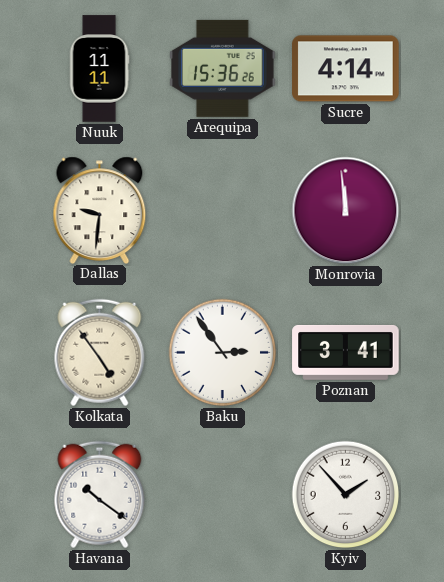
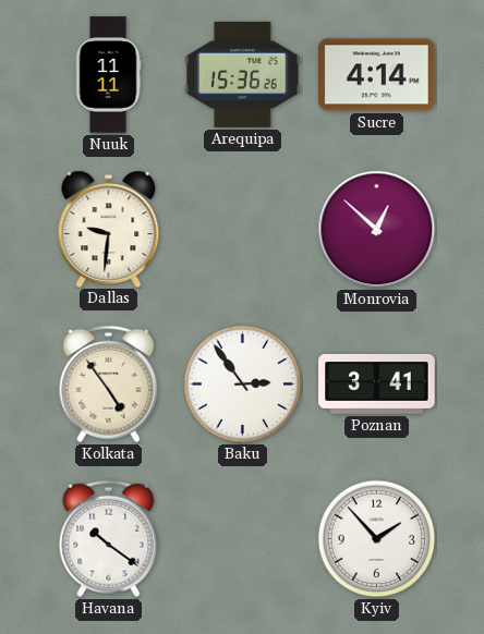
Monrovia: 11:59 -> 12:52
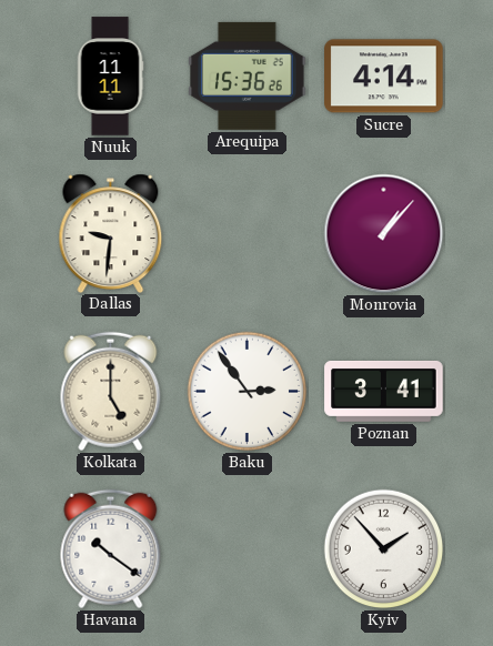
Monrovia: 12:52 -> 1:07
Kolkata: 4:54 -> 5:00
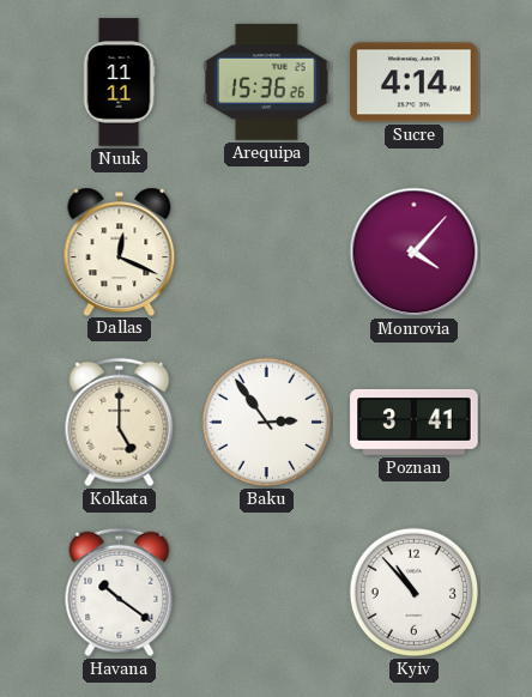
Dallas: 9:31 -> 12:19
Monrovia: 1:07 -> 4:07
Kyiv: 1:53 -> 10:53
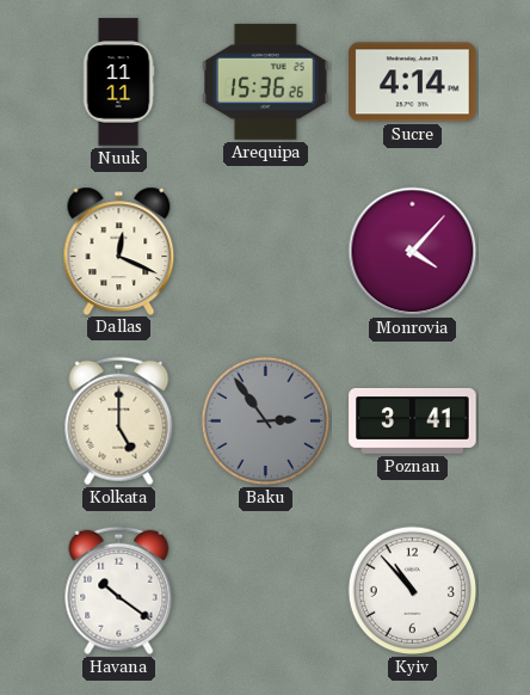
Baku dial: white -> grey
